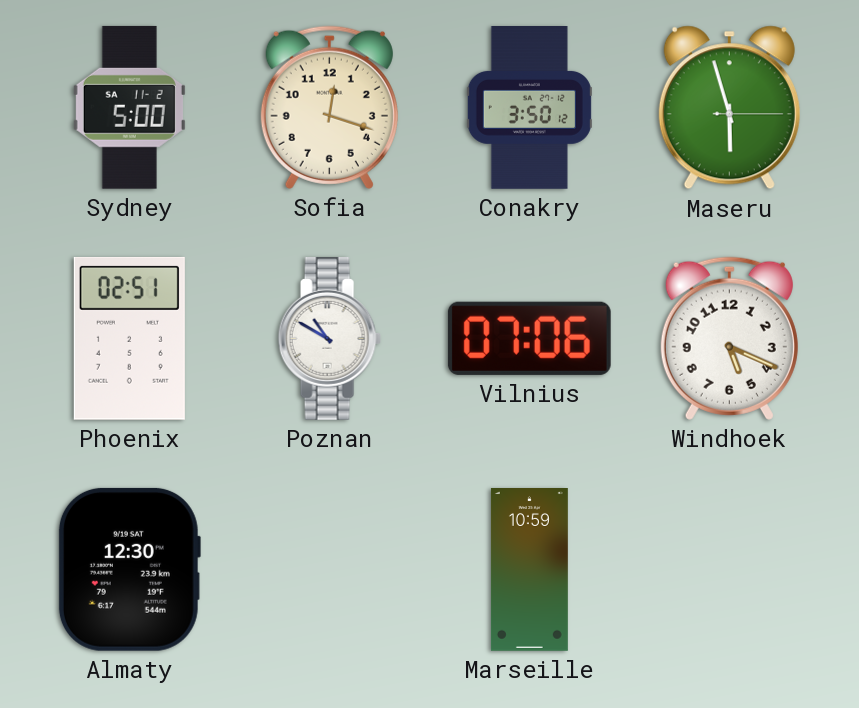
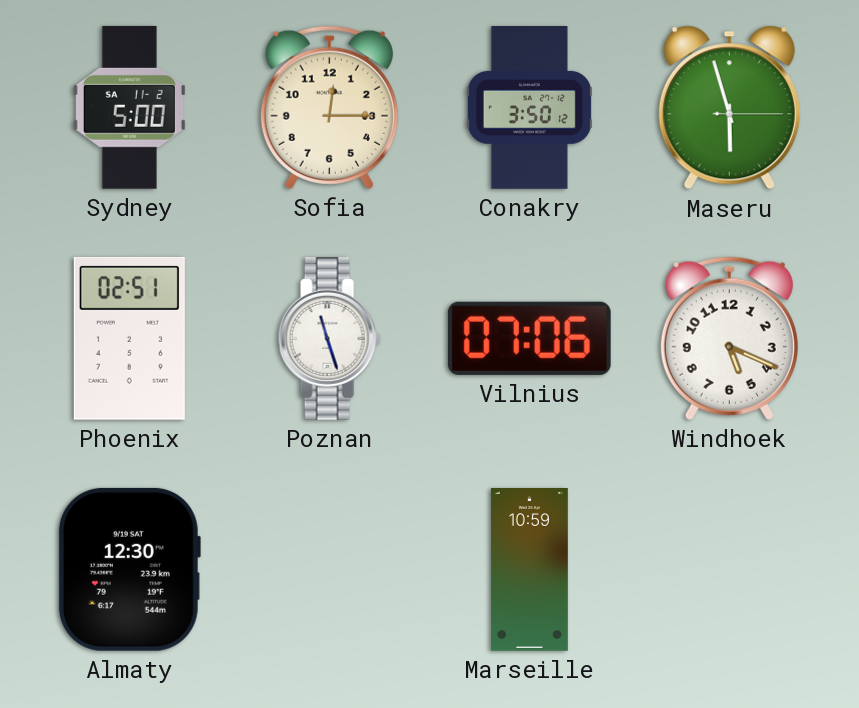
Sofia: 12:18 -> 12:15
Poznan: 10:50 -> 11:27
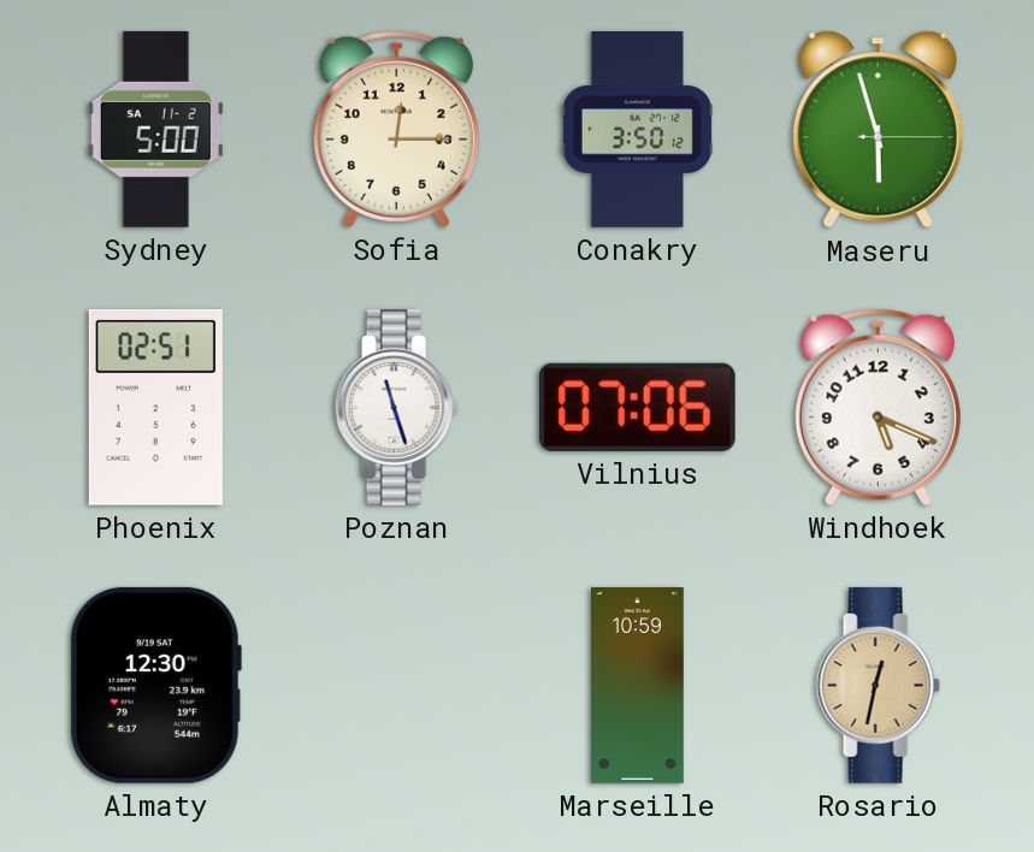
Rosario: none -> 12:32
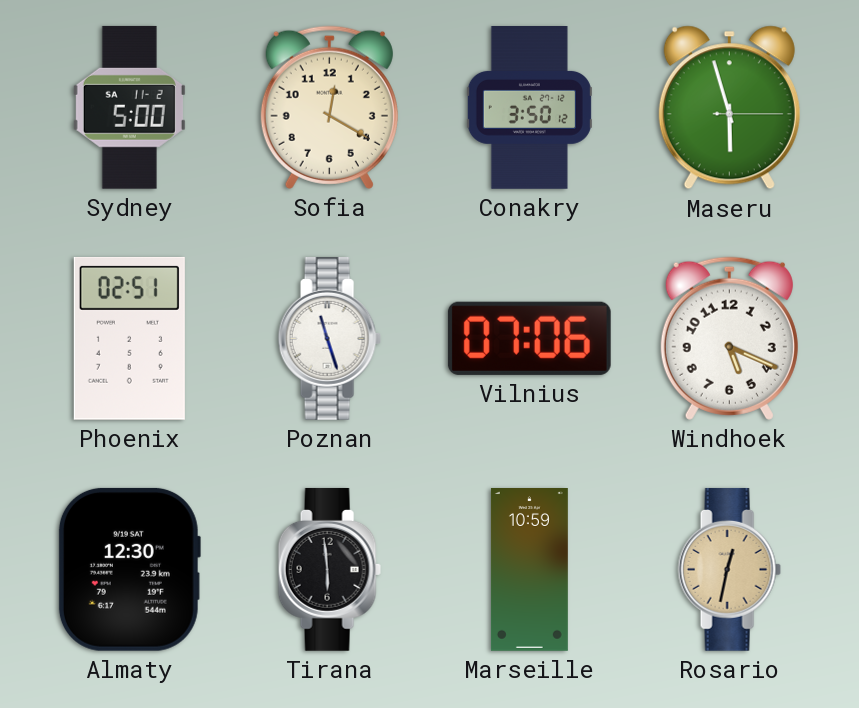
Sofia: 12:15 -> 12:20
Tirana: none -> 5:59
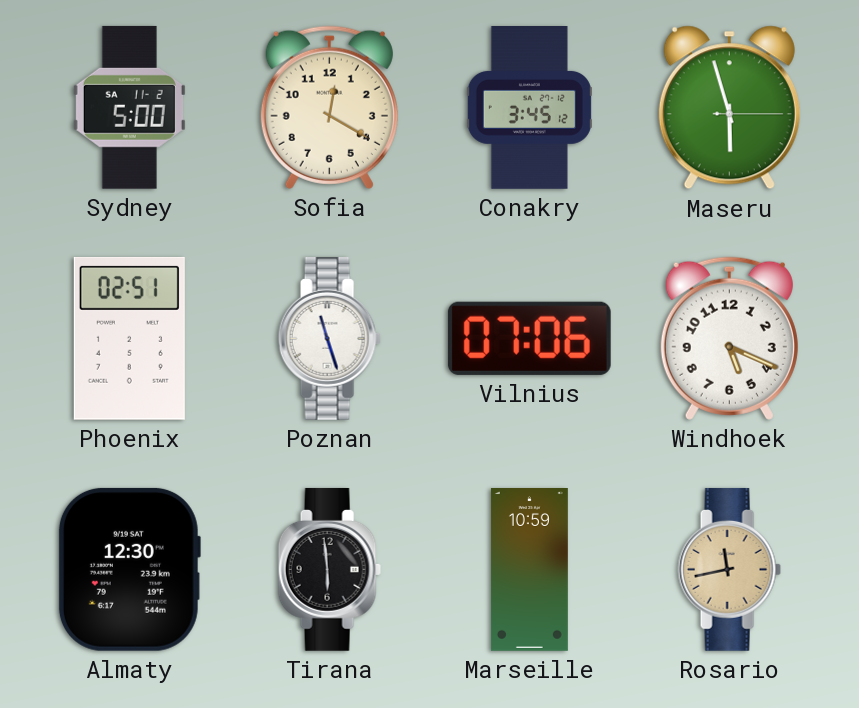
Conakry: 3:50 -> 3:45
Rosario: 12:32 -> 11:43
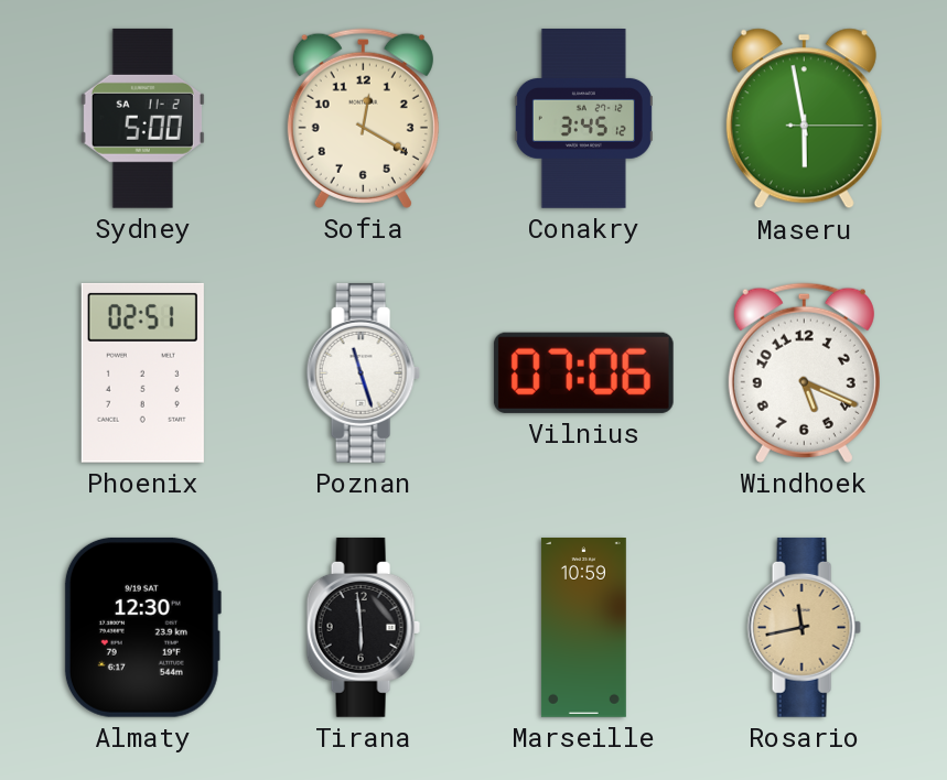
Maseru: 5:57 -> 5:58
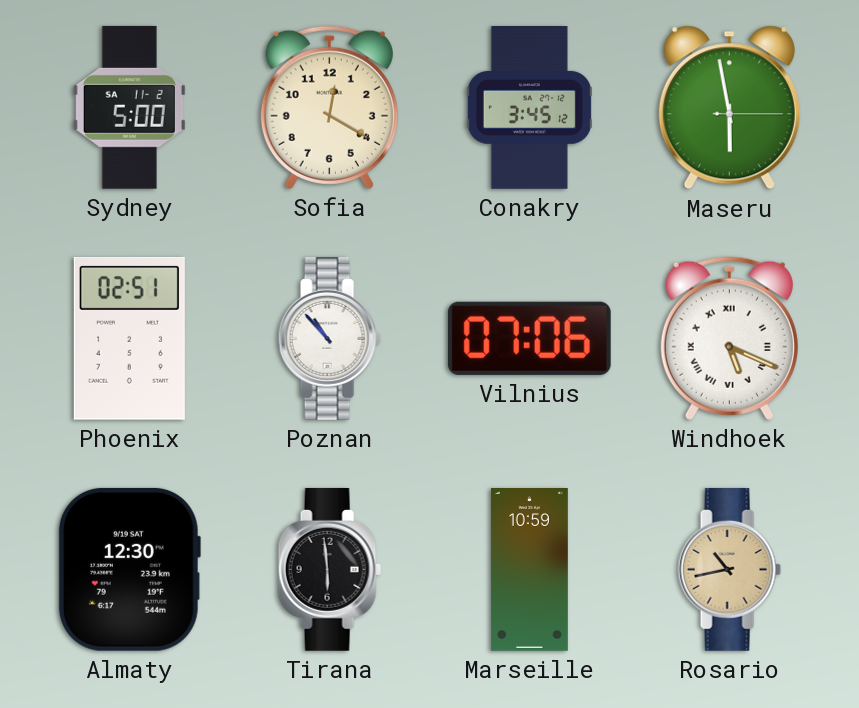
Poznan: 11:27 -> 10:53
Windhoek numerals: Arabic -> Roman
Rosario: 11:43 -> 10:43
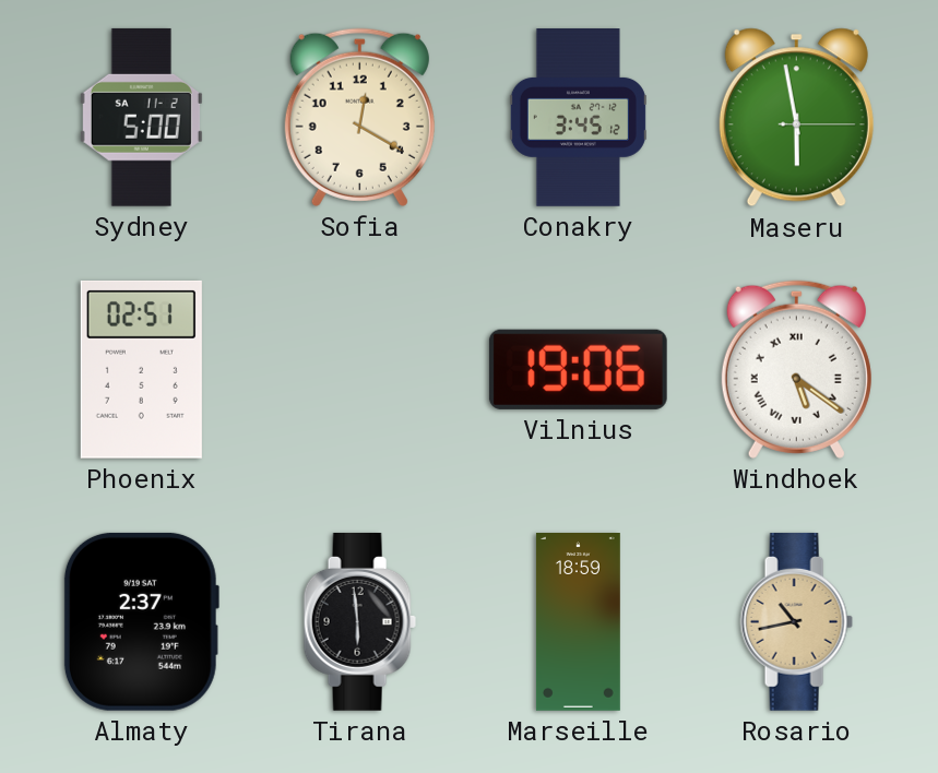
Poznan: 10:53 -> none
Vilnius: 07:06 -> 19:06
Windhoek: 5:19 -> 5:21
Almaty: 12:30 -> 2:37
Marseille: 10:59 -> 18:59
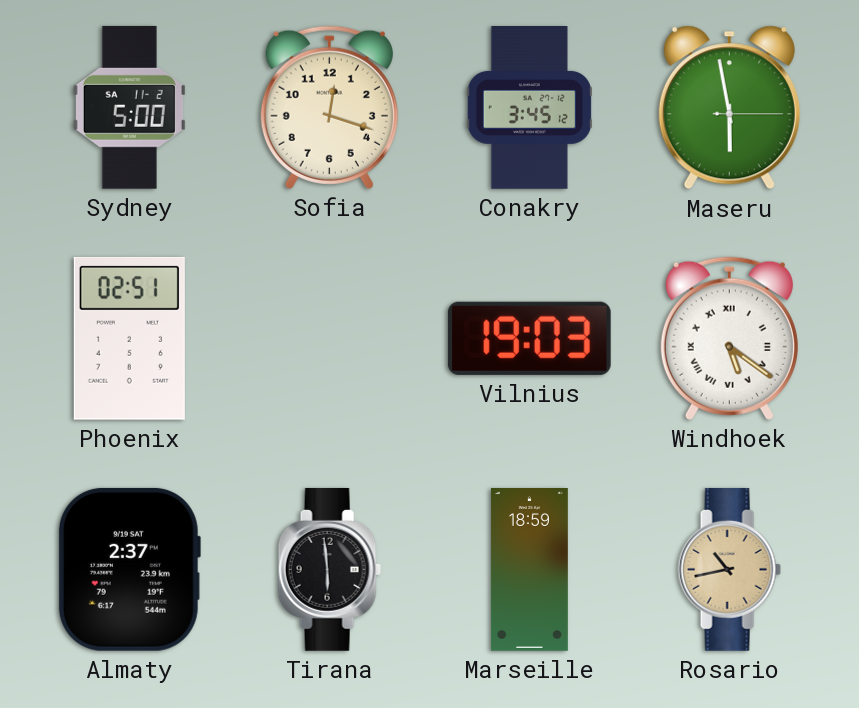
Sofia: 12:20 -> 12:18
Vilnius: 19:06 -> 19:03
